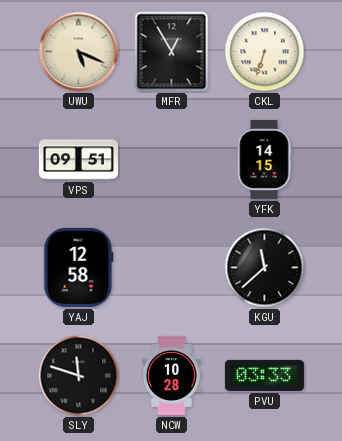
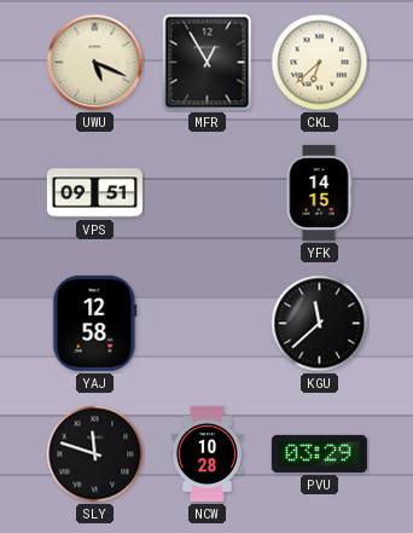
CKL: 6:33 -> 6:38
PVU: 03:33 -> 03:29
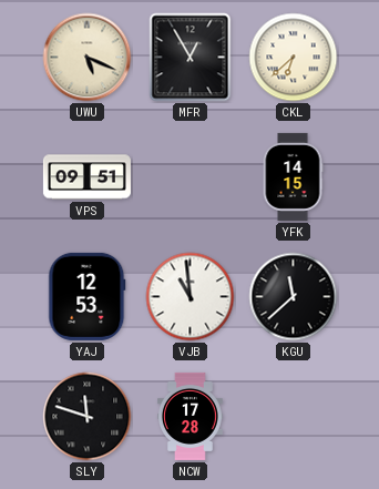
YAJ: 12:58 -> 12:53
VJB: none -> 10:59
NCW: 10:28 -> 17:28
PVU: 03:29 -> none
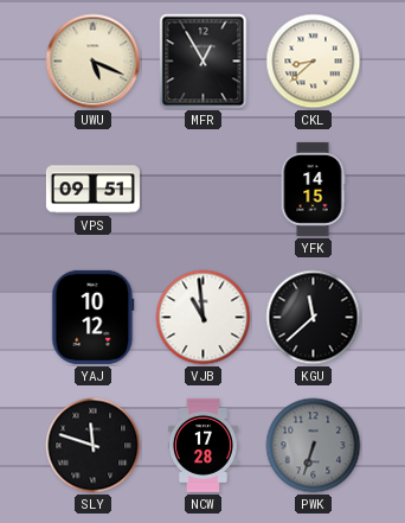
CKL: 6:38 -> 8:38
YAJ: 12:53 -> 10:12
PWK: none -> 6:33
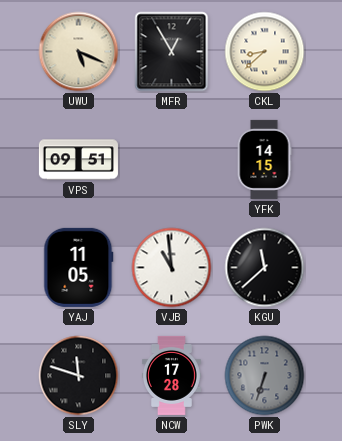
YAJ: 10:12 -> 11:05
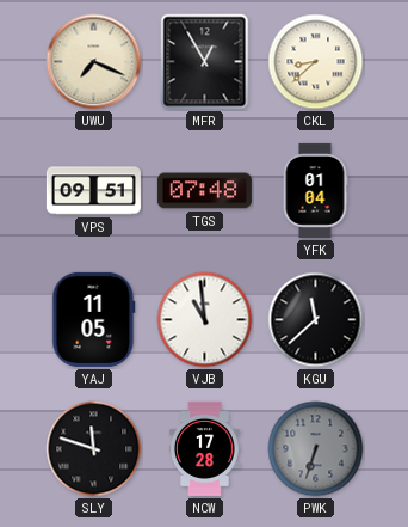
UWU: 5:19 -> 7:19
TGS: none -> 07:48
YFK: 14:15 -> 01:04
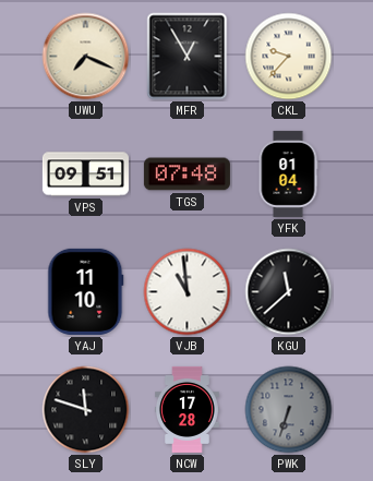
CKL: 8:38 -> 9:37
YAJ: 11:05 -> 11:10
